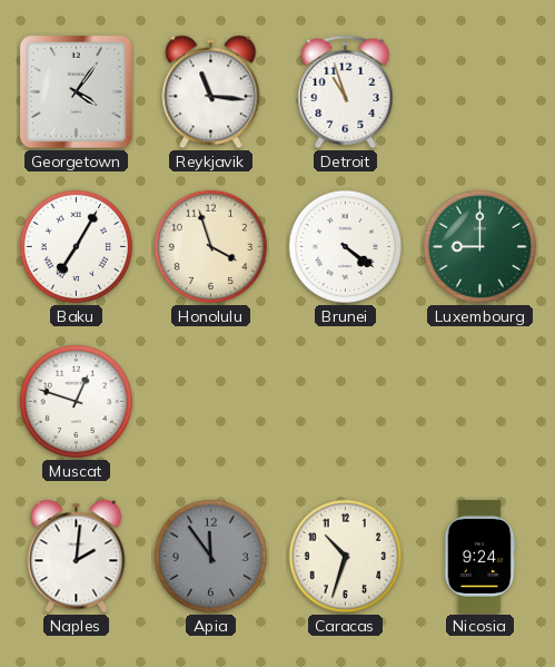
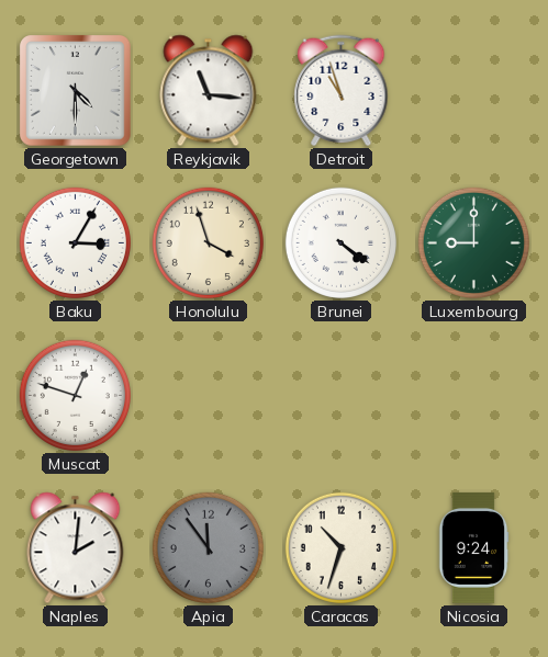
Georgetown: 4:06 -> 4:30
Baku: 7:05 -> 3:05
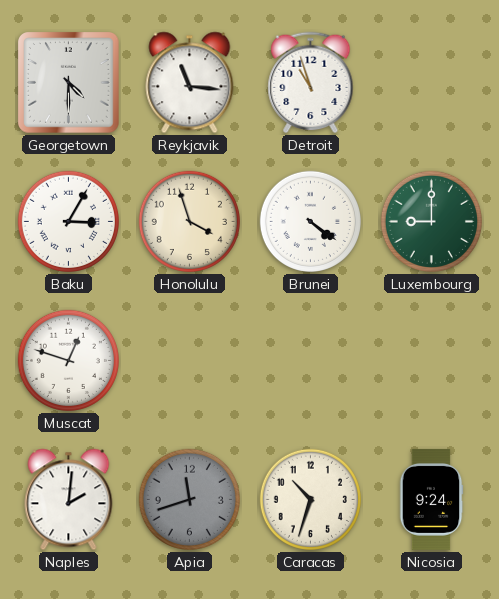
Apia: 11:54 -> 11:42
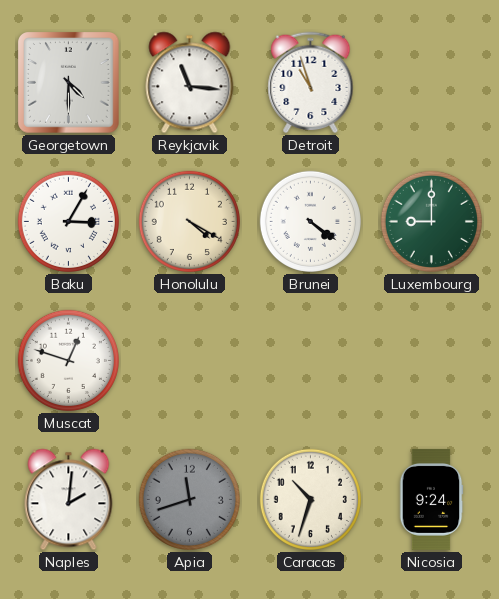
Honolulu: 3:57 -> 4:20
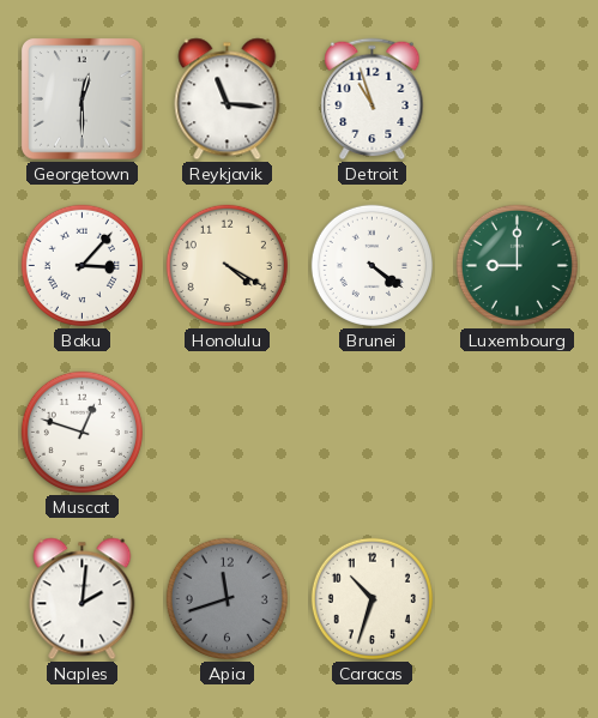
Georgetown: 4:30 -> 12:30
Baku: 3:05 -> 3:07
Nicosia: 9:24 -> none
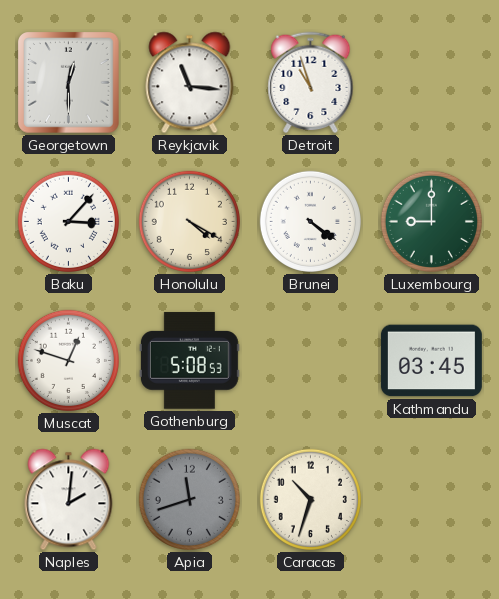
Gothenburg: none -> 5:08
Kathmandu: none -> 03:45
